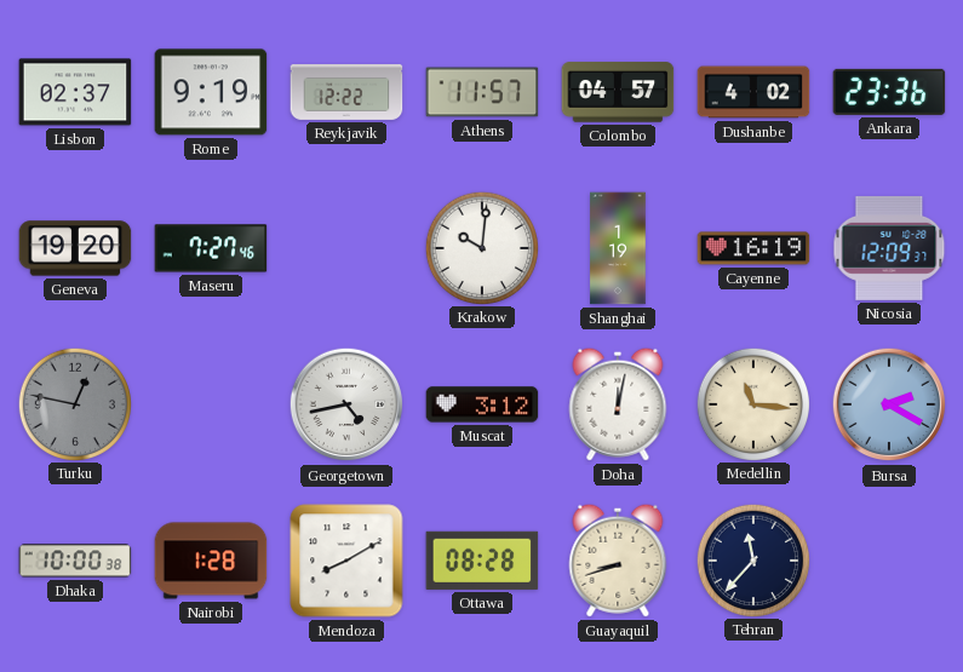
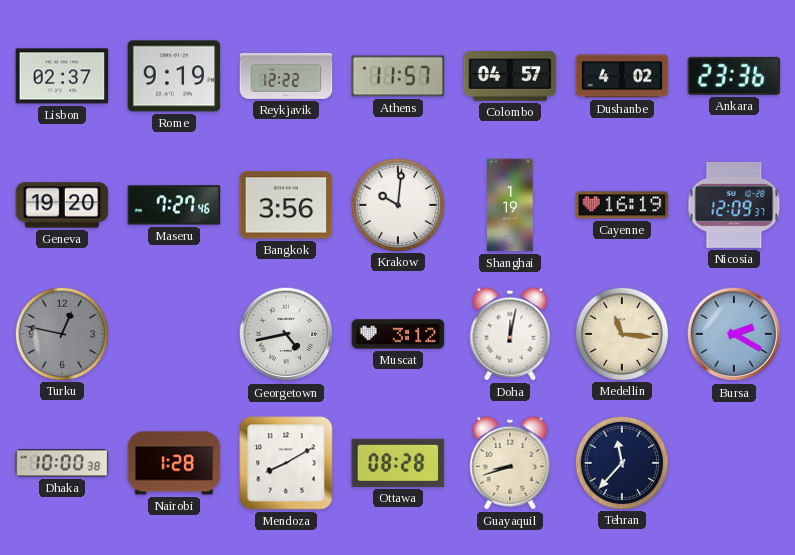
Bangkok: none -> 3:56
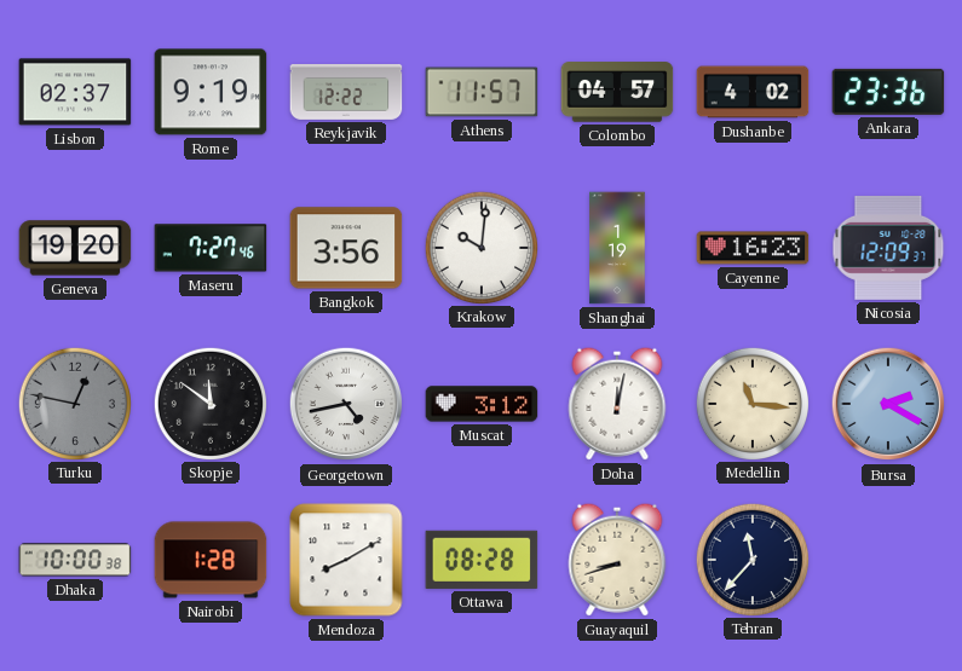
Cayenne: 16:19 -> 16:23
Skopje: none -> 11:51
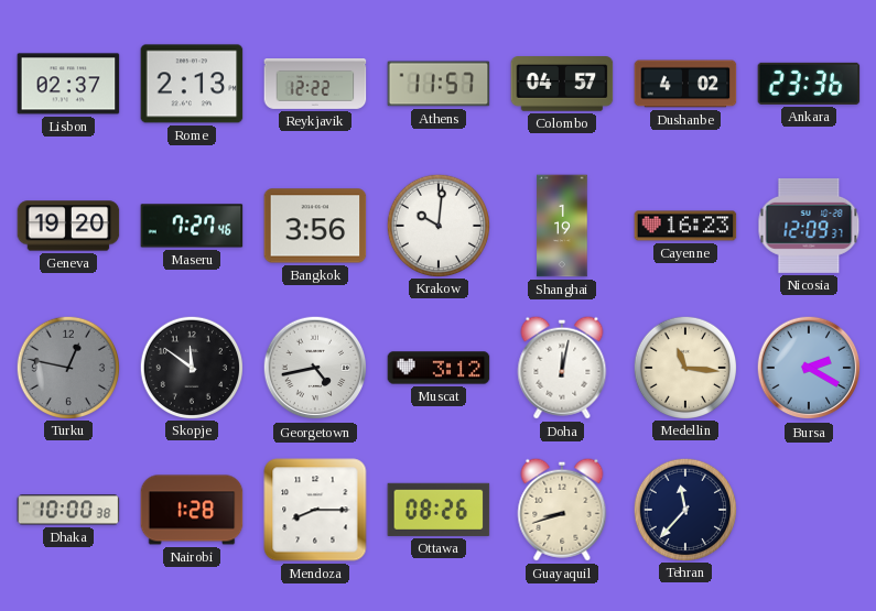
Rome: 9:19 -> 2:13
Mendoza: 8:10 -> 8:15
Ottawa: 08:28 -> 08:26
